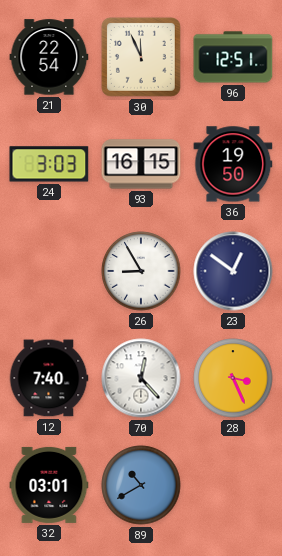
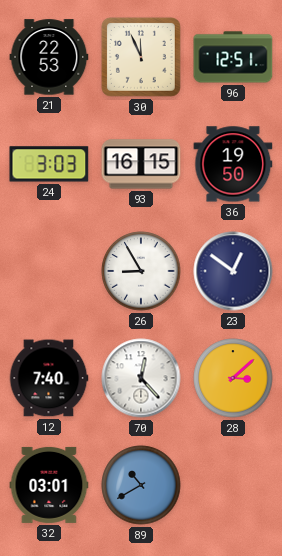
21: 22:54 -> 22:53
28: 3:26 -> 3:08
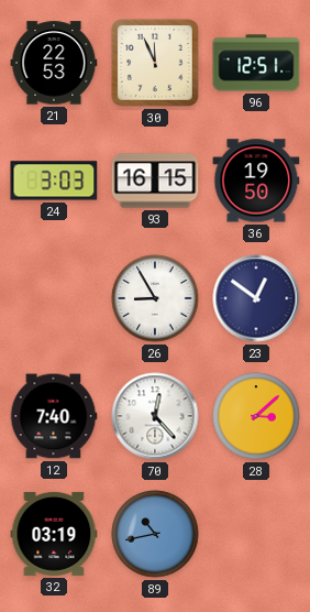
32: 03:01 -> 03:19
89: 10:40 -> 10:43
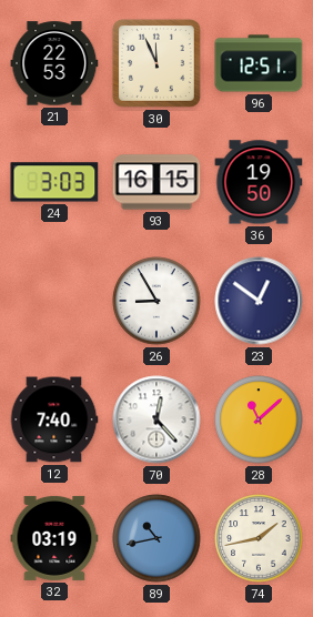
28: 3:08 -> 11:08
74: none -> 1:43
